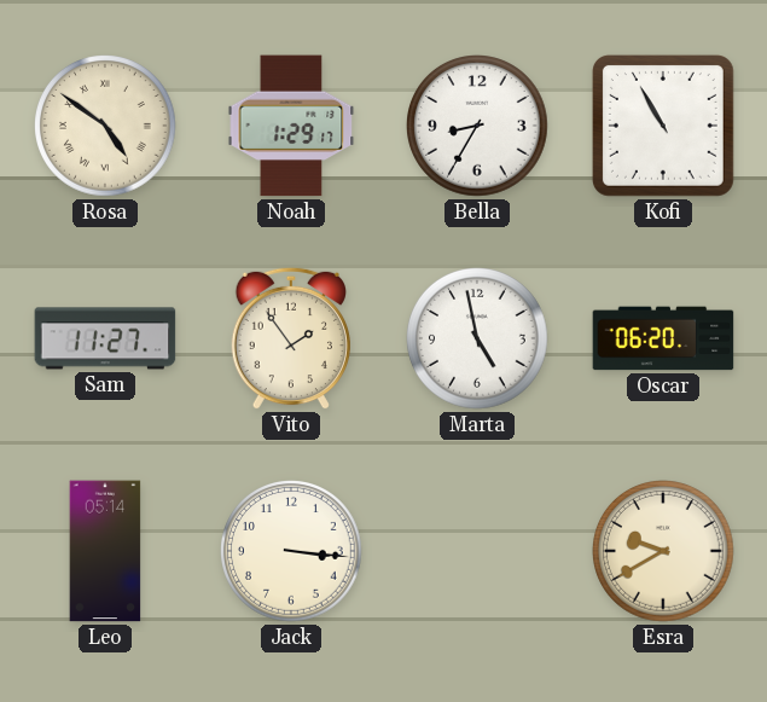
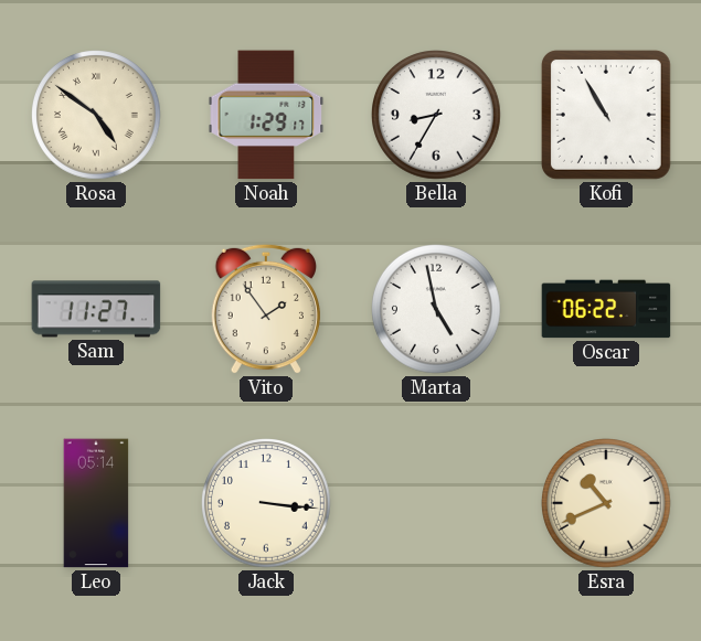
Oscar: 06:20 -> 06:22
Esra: 9:40 -> 10:41
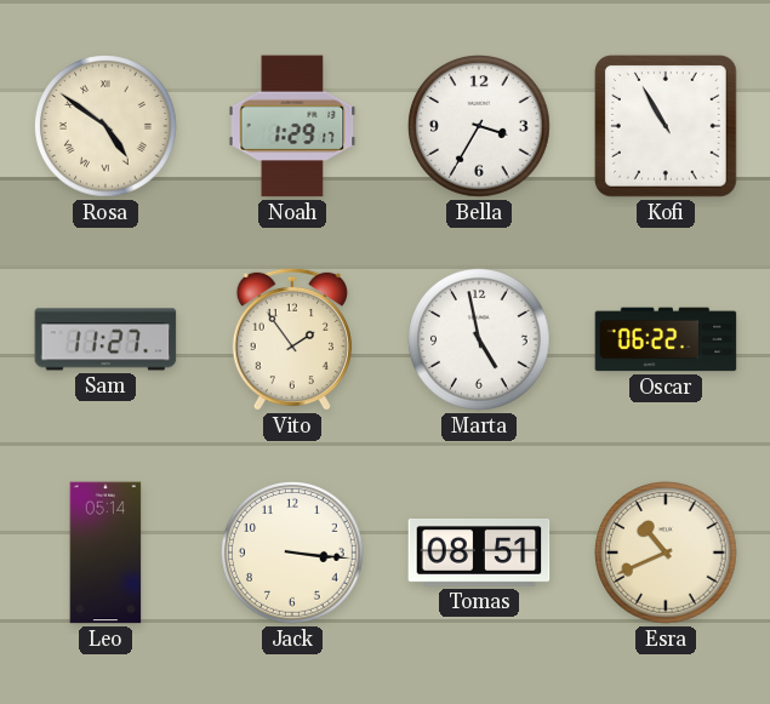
Bella: 8:35 -> 3:35
Tomas: none -> 08:51
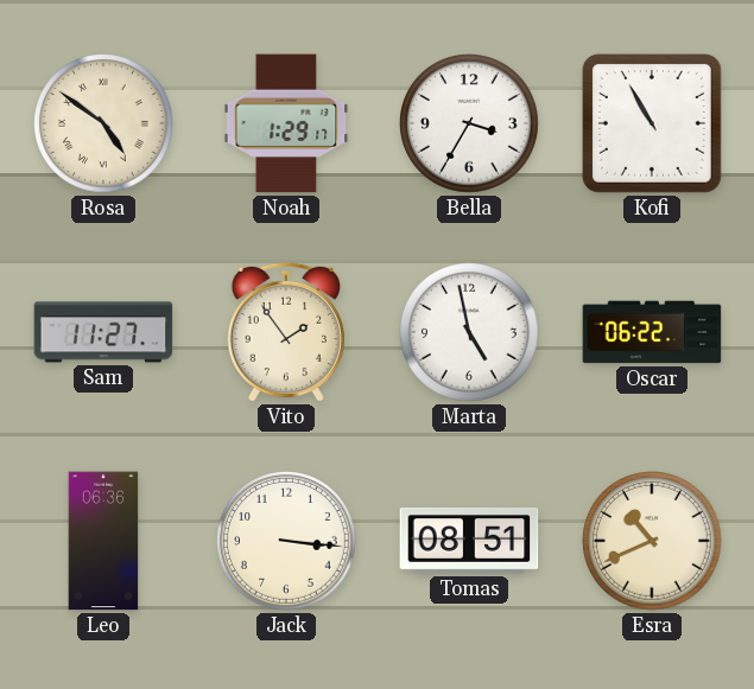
Leo: 05:14 -> 06:36
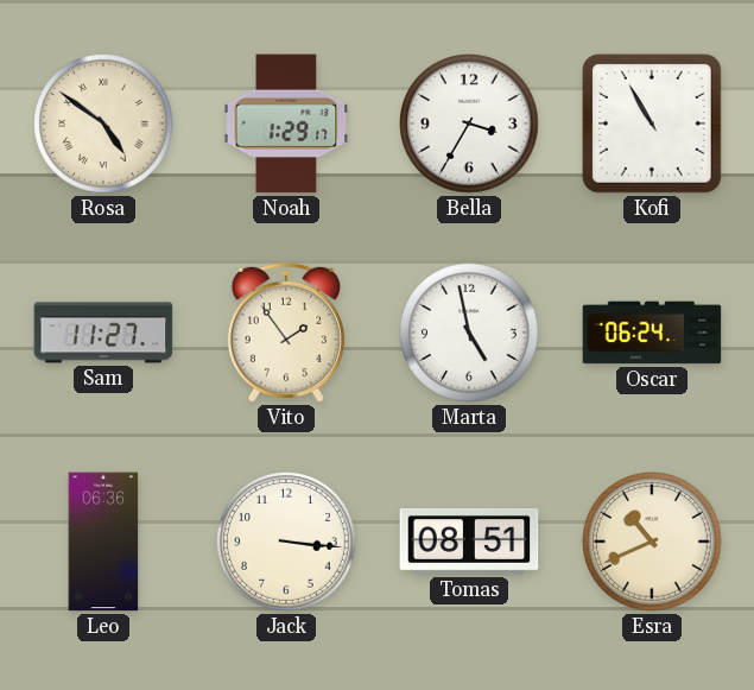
Oscar: 06:22 -> 06:24
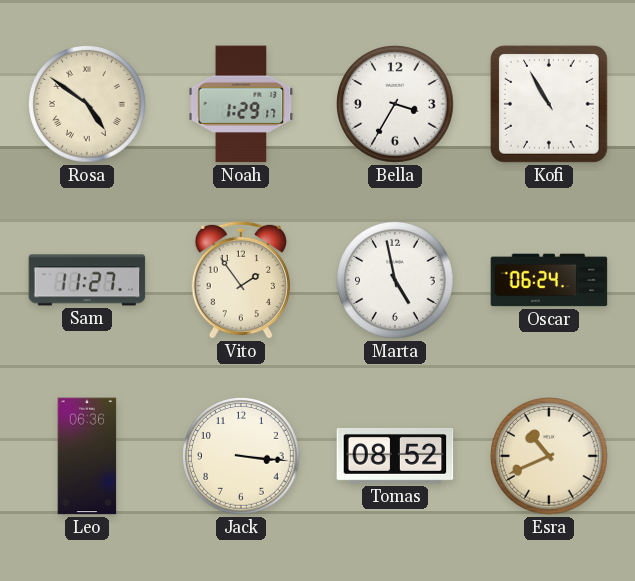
Tomas: 08:51 -> 08:52
